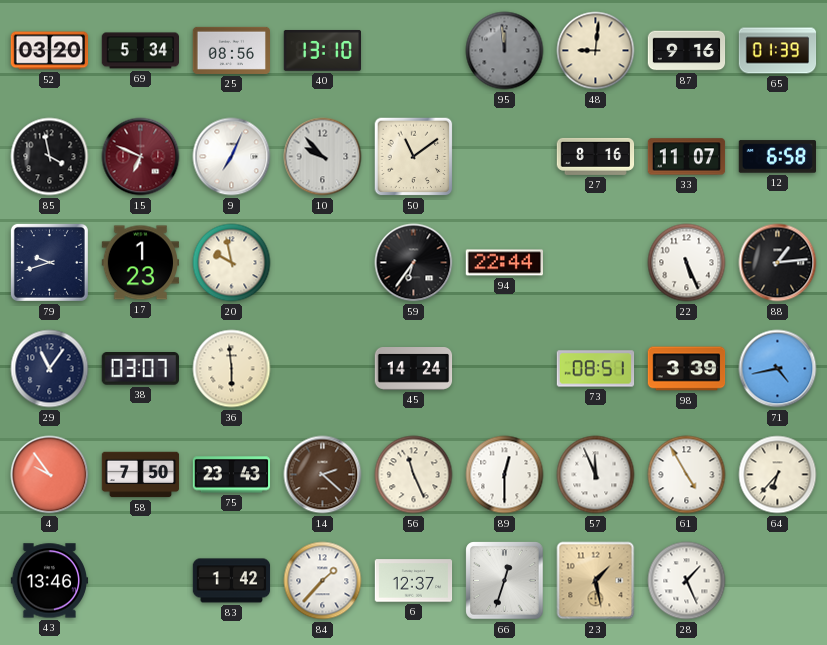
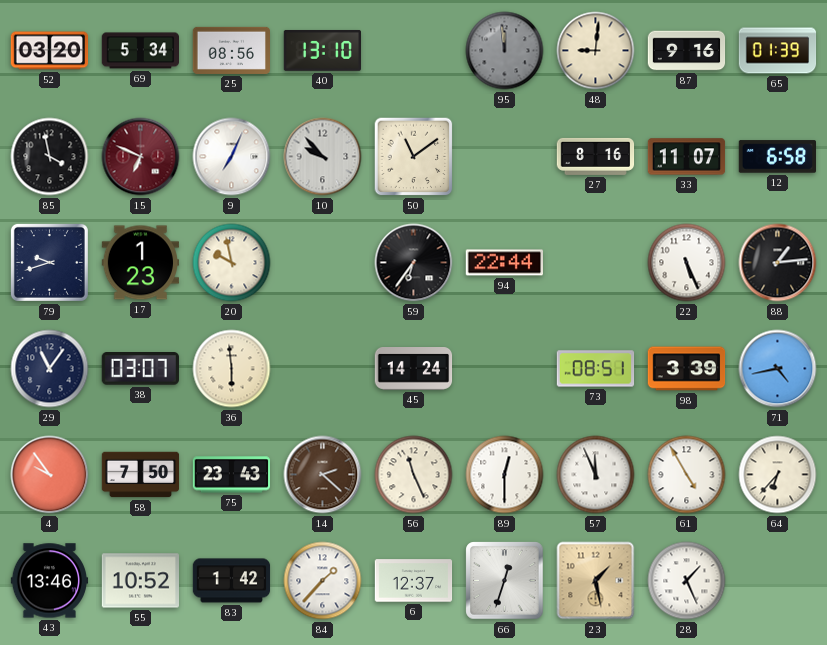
55: none -> 10:52
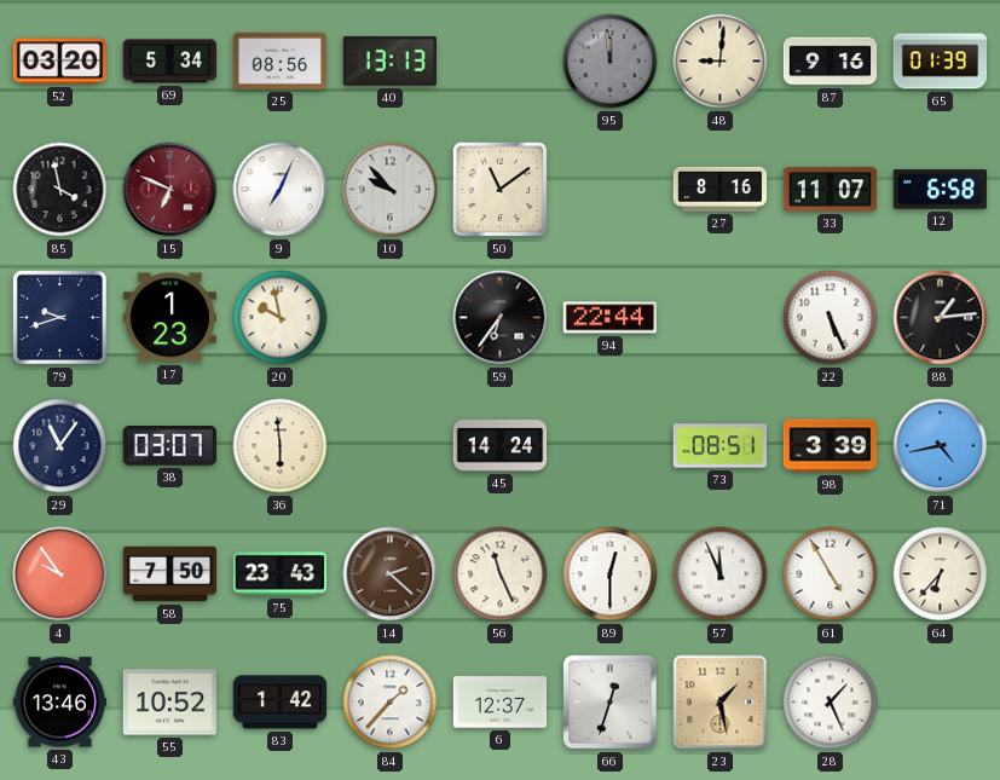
40: 13:10 -> 13:13
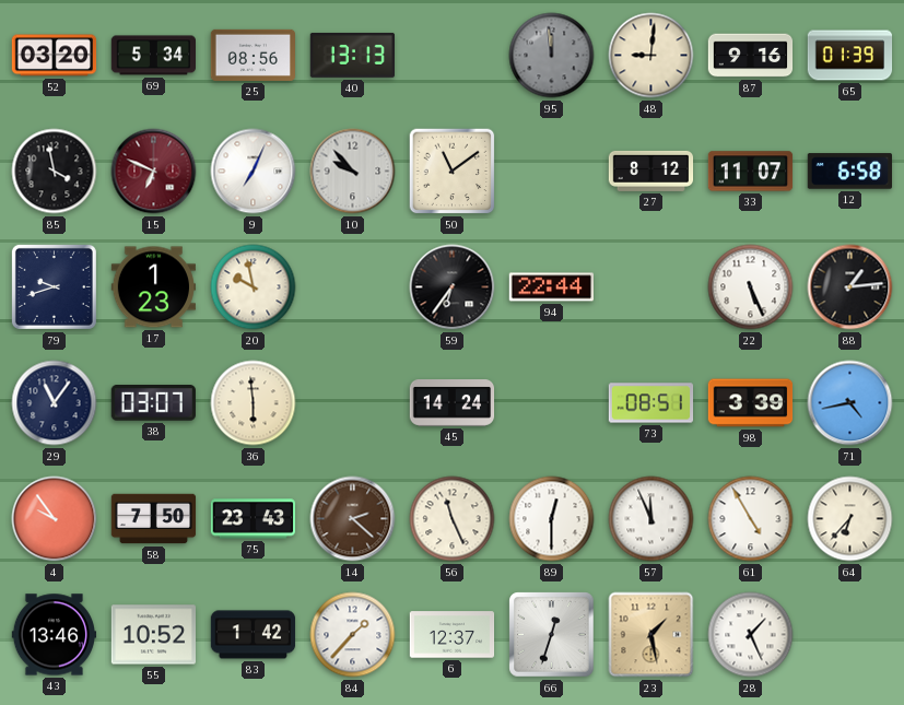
27: 8:16 -> 8:12
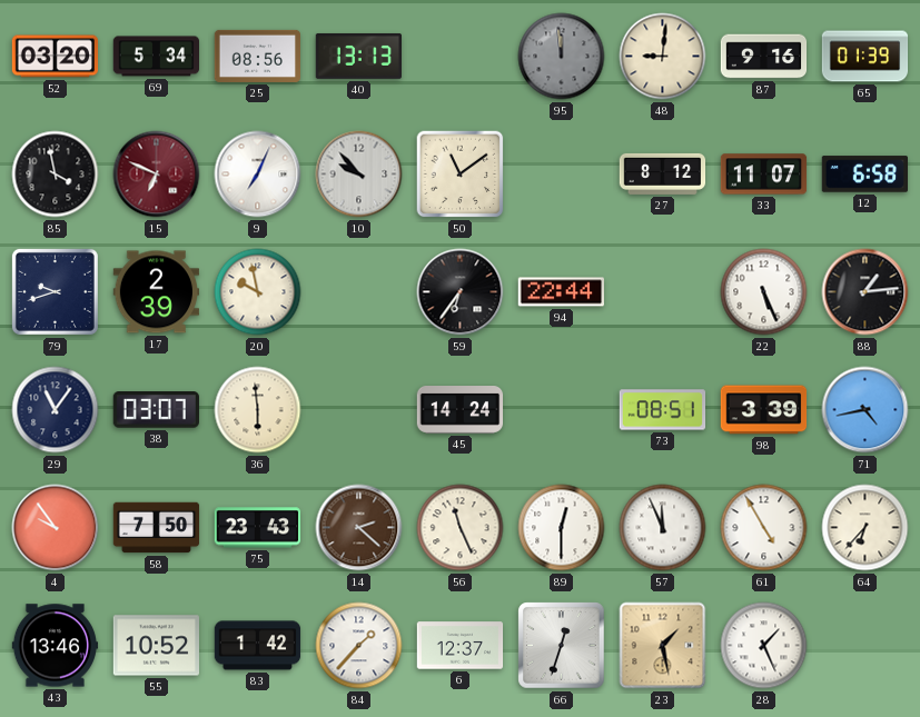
17: 1:23 -> 2:39
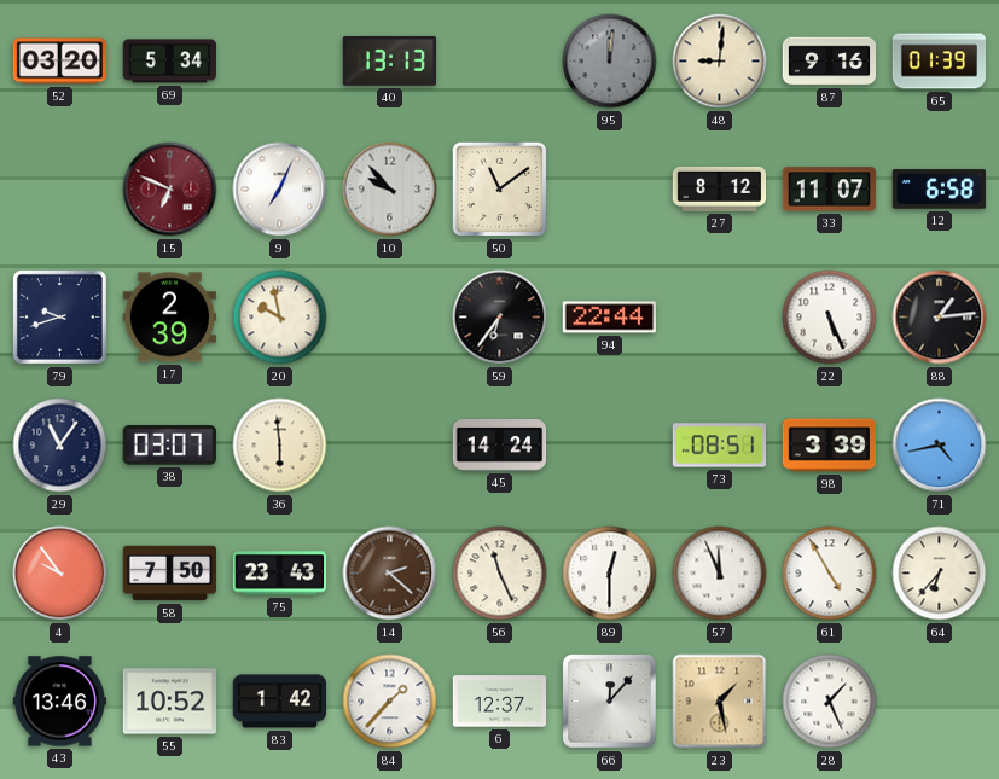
25: 08:56 -> none
95: 11:59 -> 12:01
85: 3:58 -> none
66: 12:33 -> 12:07
